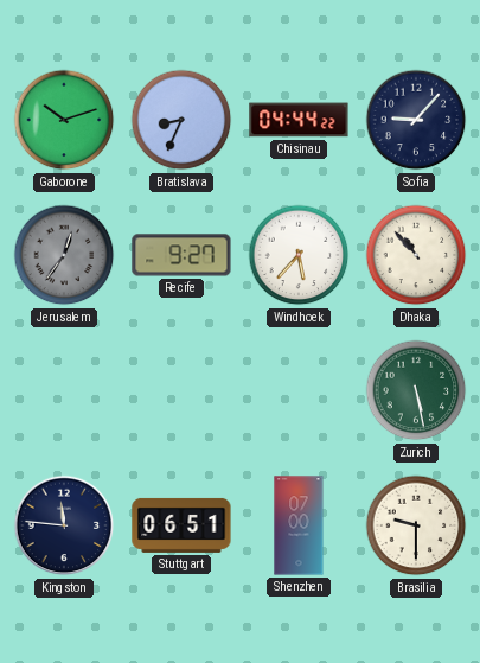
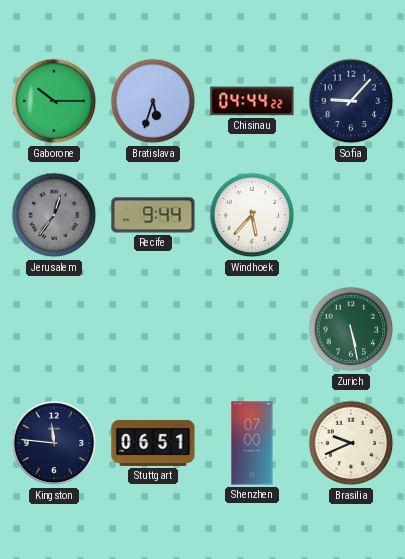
Gaborone: 10:12 -> 10:15
Bratislava: 8:34 -> 5:33
Recife: 9:27 -> 9:44
Dhaka: 10:53 -> none
Brasilia: 9:30 -> 9:41
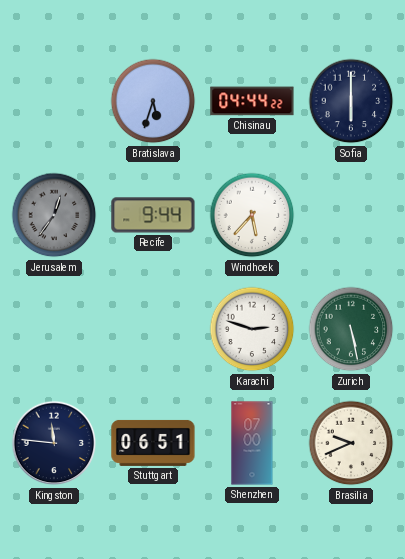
Gaborone: 10:15 -> none
Sofia: 9:07 -> 6:00
Karachi: none -> 2:48
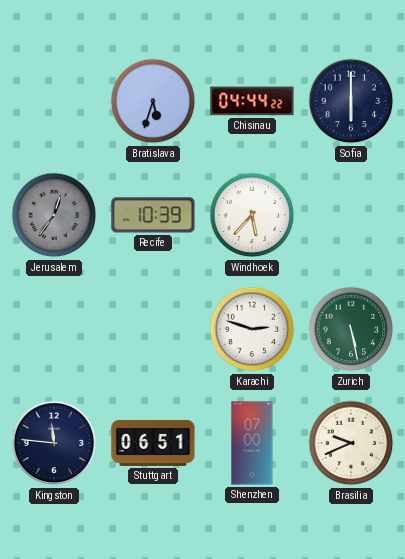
Recife: 9:44 -> 10:39
